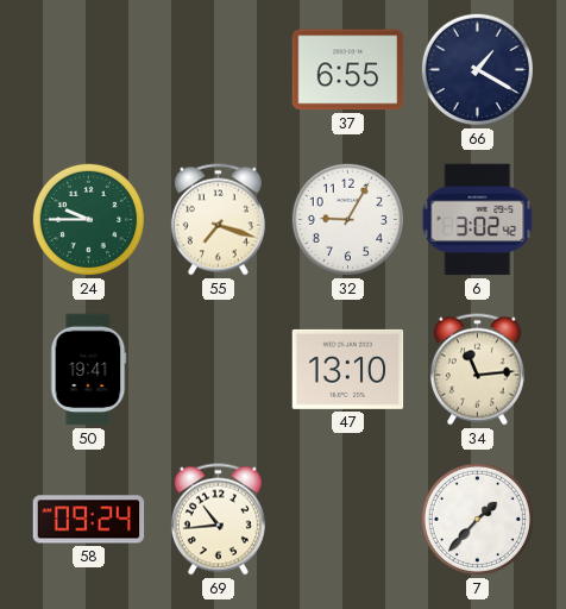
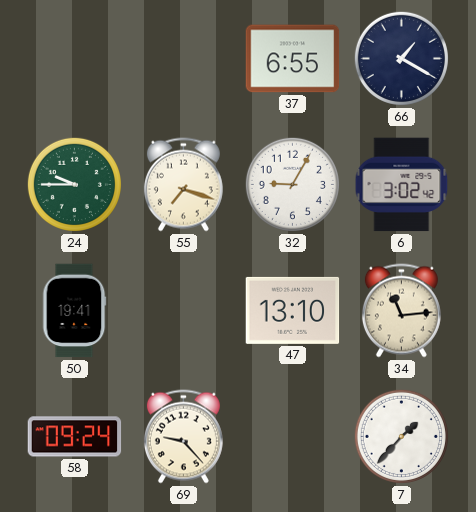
69: 10:44 -> 9:23
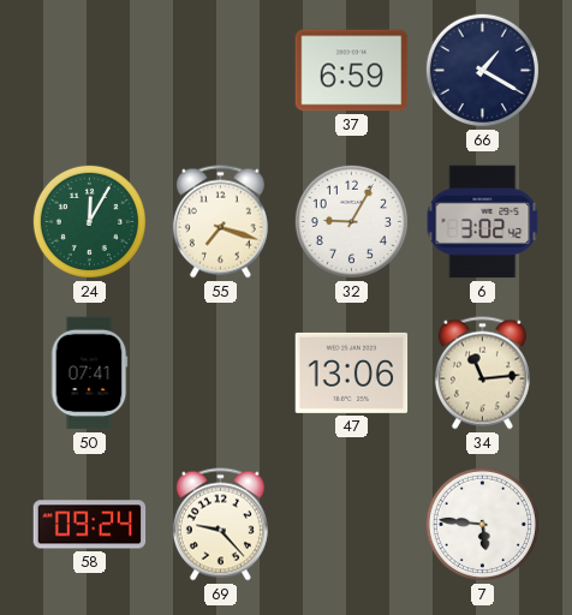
37: 6:55 -> 6:59
24: 9:45 -> 12:05
50: 19:41 -> 07:41
47: 13:10 -> 13:06
7: 1:37 -> 5:46
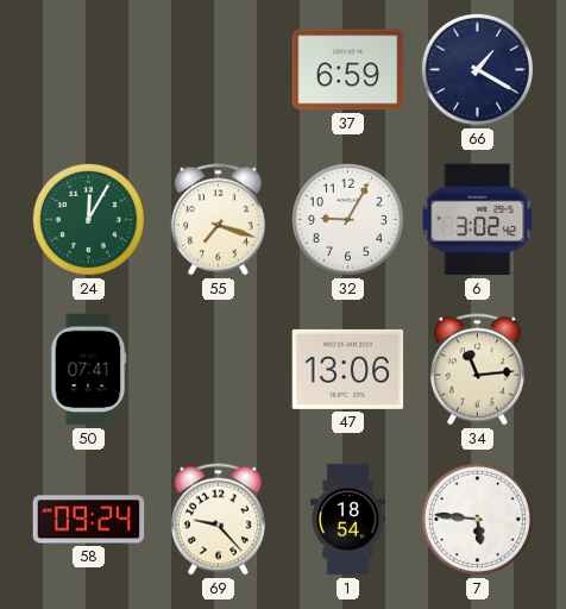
1: none -> 18:54
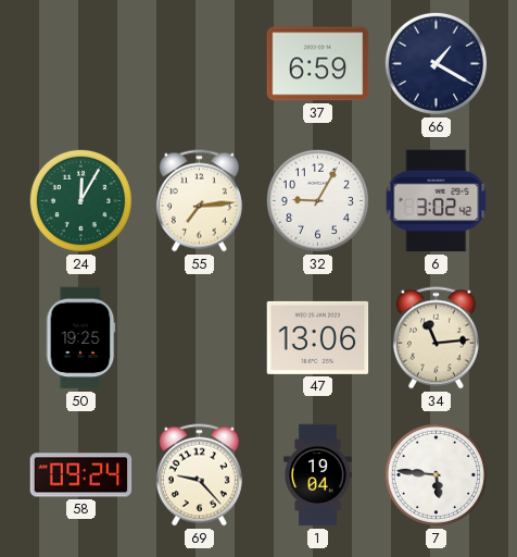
55: 7:18 -> 7:14
50: 07:41 -> 19:25
1: 18:54 -> 19:04
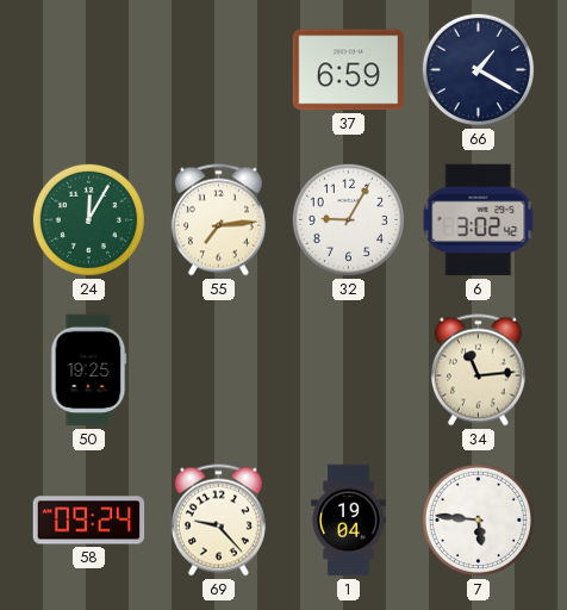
47: 13:06 -> none
